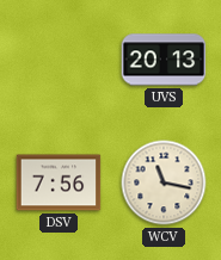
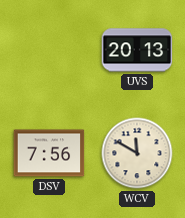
WCV: 11:17 -> 11:50
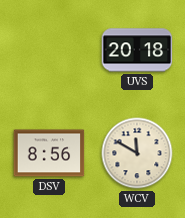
UVS: 20:13 -> 20:18
DSV: 7:56 -> 8:56
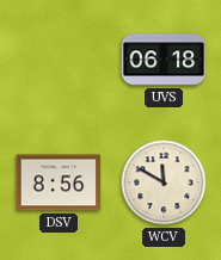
UVS: 20:18 -> 06:18
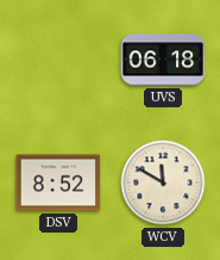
DSV: 8:56 -> 8:52
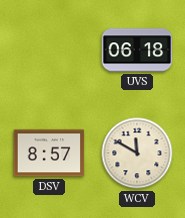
DSV: 8:52 -> 8:57
